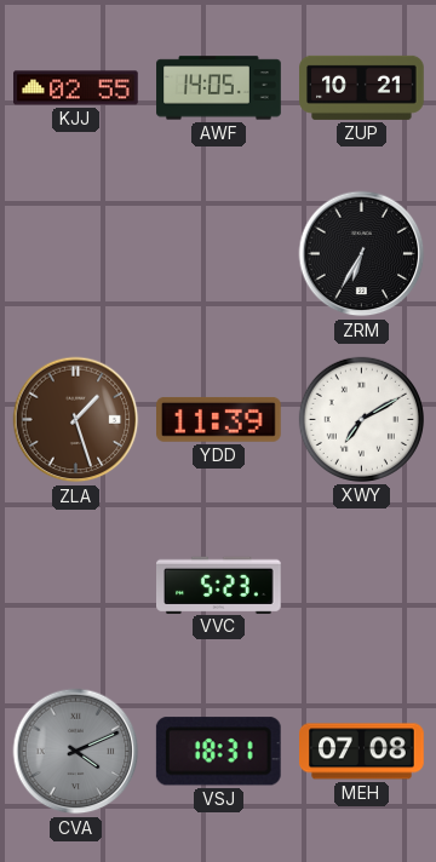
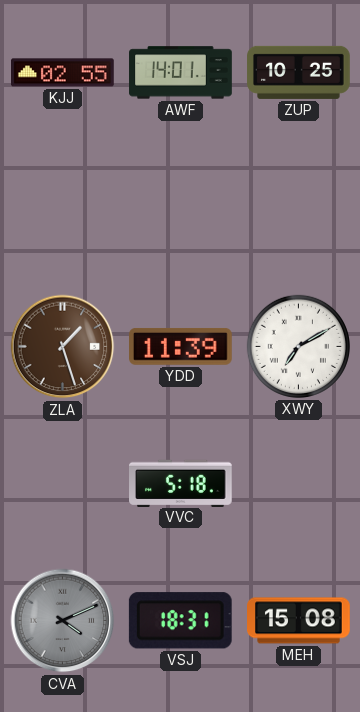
AWF: 14:05 -> 14:01
ZUP: 10:21 -> 10:25
ZRM: 6:35 -> none
VVC: 5:23 -> 5:18
MEH: 07:08 -> 15:08
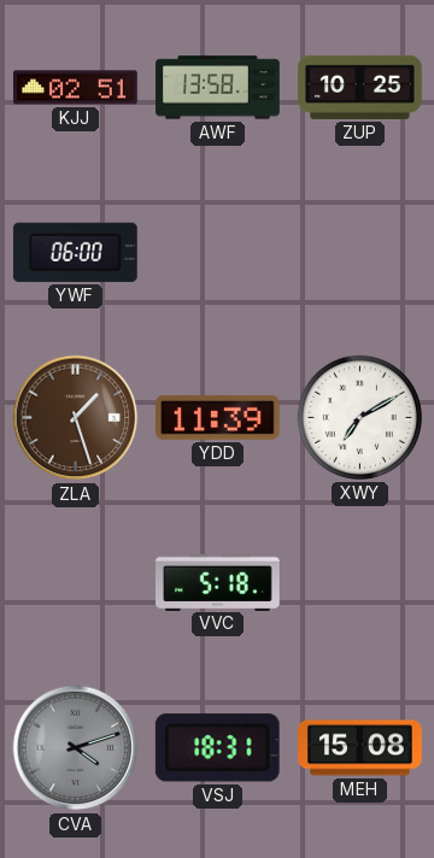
KJJ: 02:55 -> 02:51
AWF: 14:01 -> 13:58
YWF: none -> 06:00
CVA: 4:11 -> 4:12
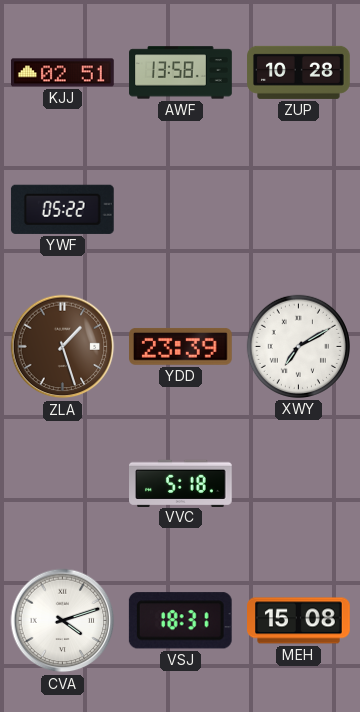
ZUP: 10:25 -> 10:28
YWF: 06:00 -> 05:22
YDD: 11:39 -> 23:39
CVA dial: grey -> white
